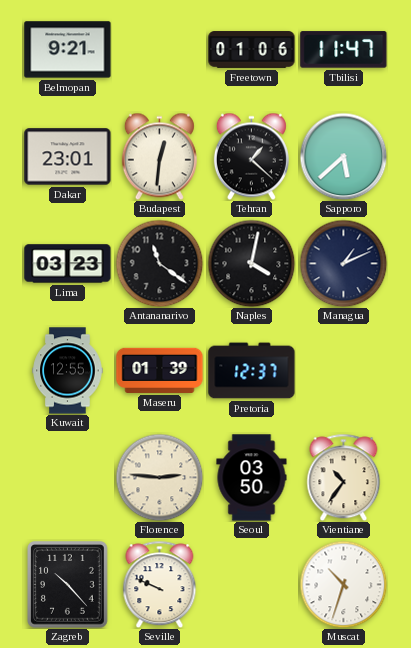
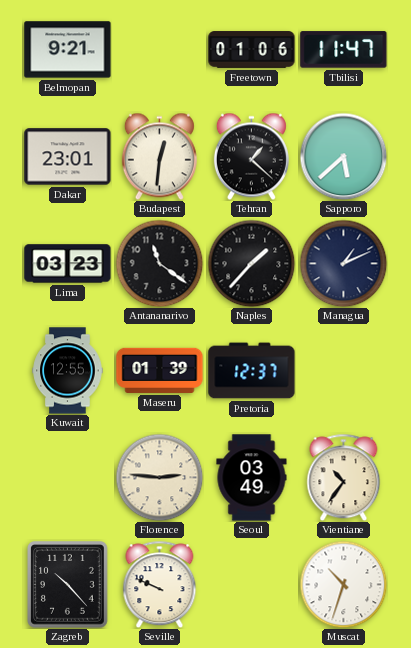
Naples: 4:02 -> 1:37
Seoul: 03:50 -> 03:49
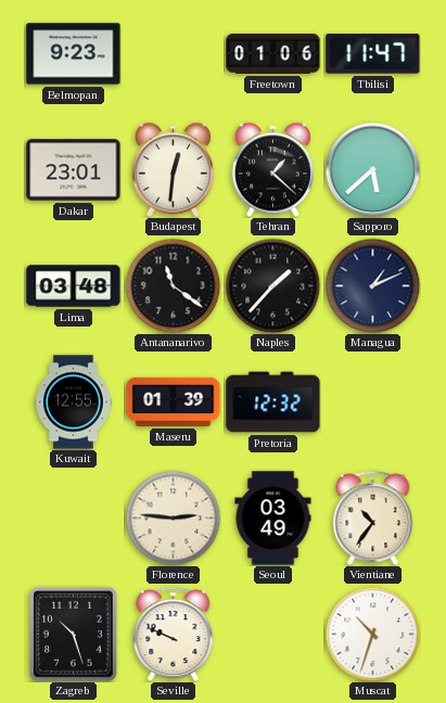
Belmopan: 9:21 -> 9:23
Lima: 03:23 -> 03:48
Pretoria: 12:37 -> 12:32
Zagreb: 10:23 -> 10:27
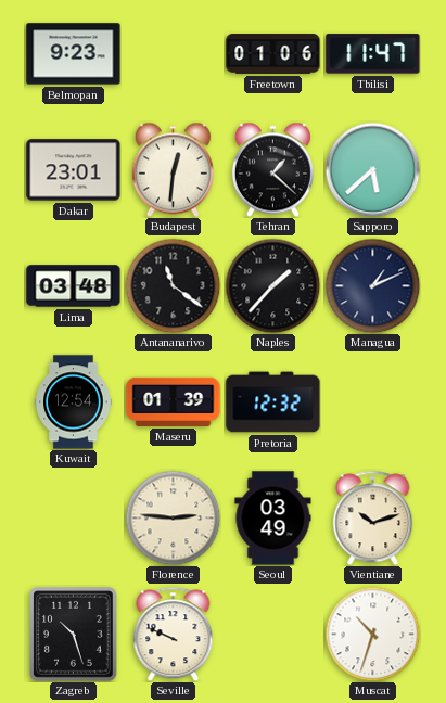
Kuwait: 12:55 -> 12:54
Vientiane: 10:36 -> 10:12
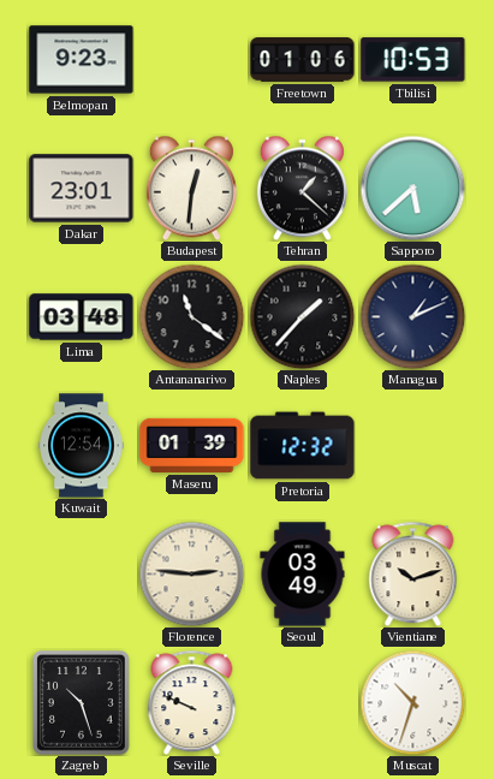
Tbilisi: 11:47 -> 10:53
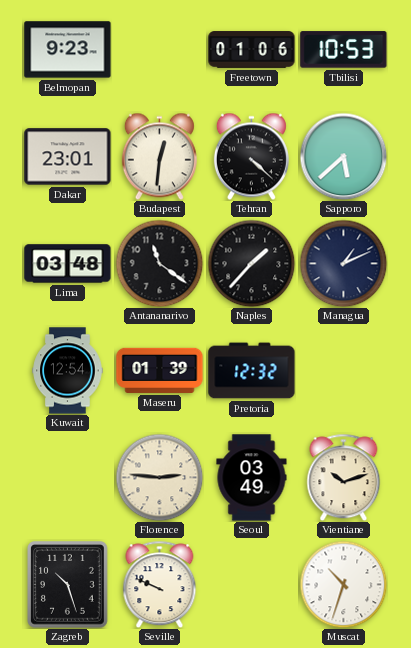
Tehran: 1:22 -> 4:22
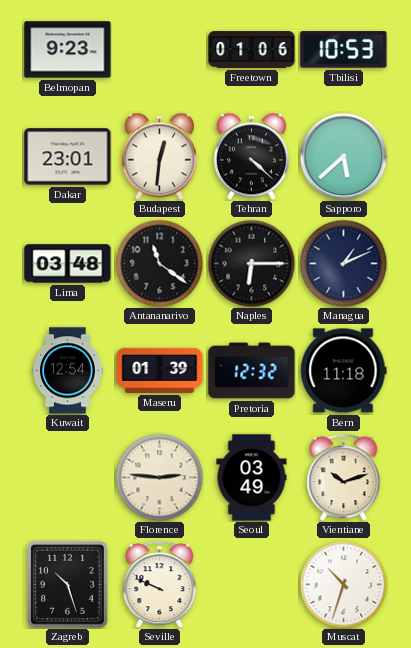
Naples: 1:37 -> 6:15
Bern: none -> 11:18
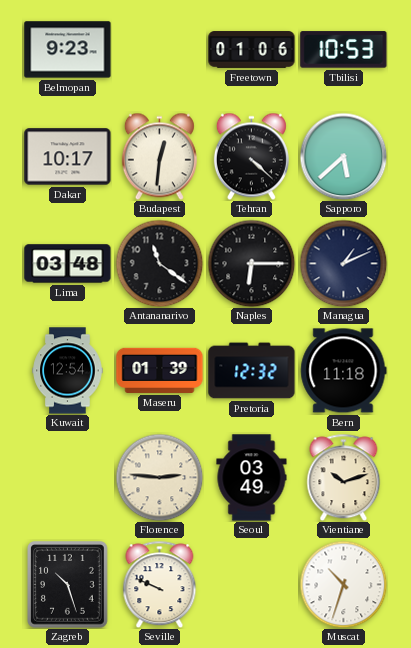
Dakar: 23:01 -> 10:17
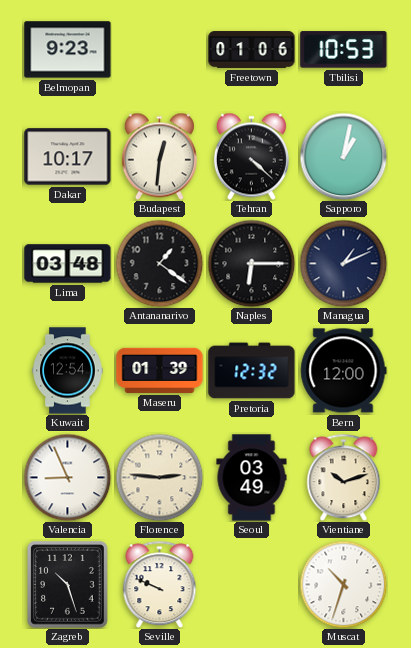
Sapporo: 5:38 -> 1:02
Antananarivo: 11:21 -> 1:21
Bern: 11:18 -> 12:00
Valencia: none -> 8:56
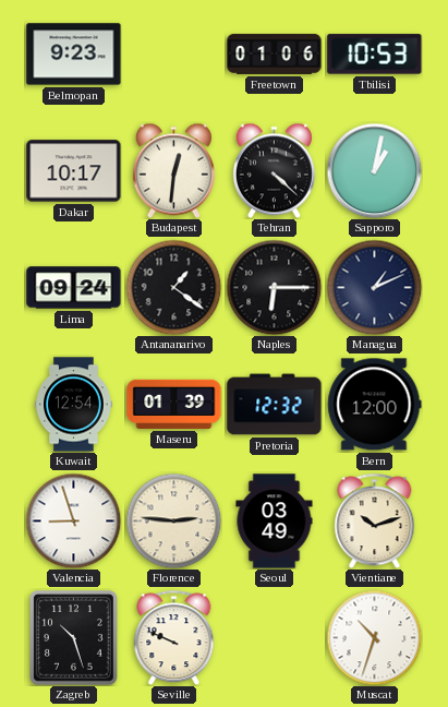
Lima: 03:48 -> 09:24
Valencia: 8:56 -> 8:57
